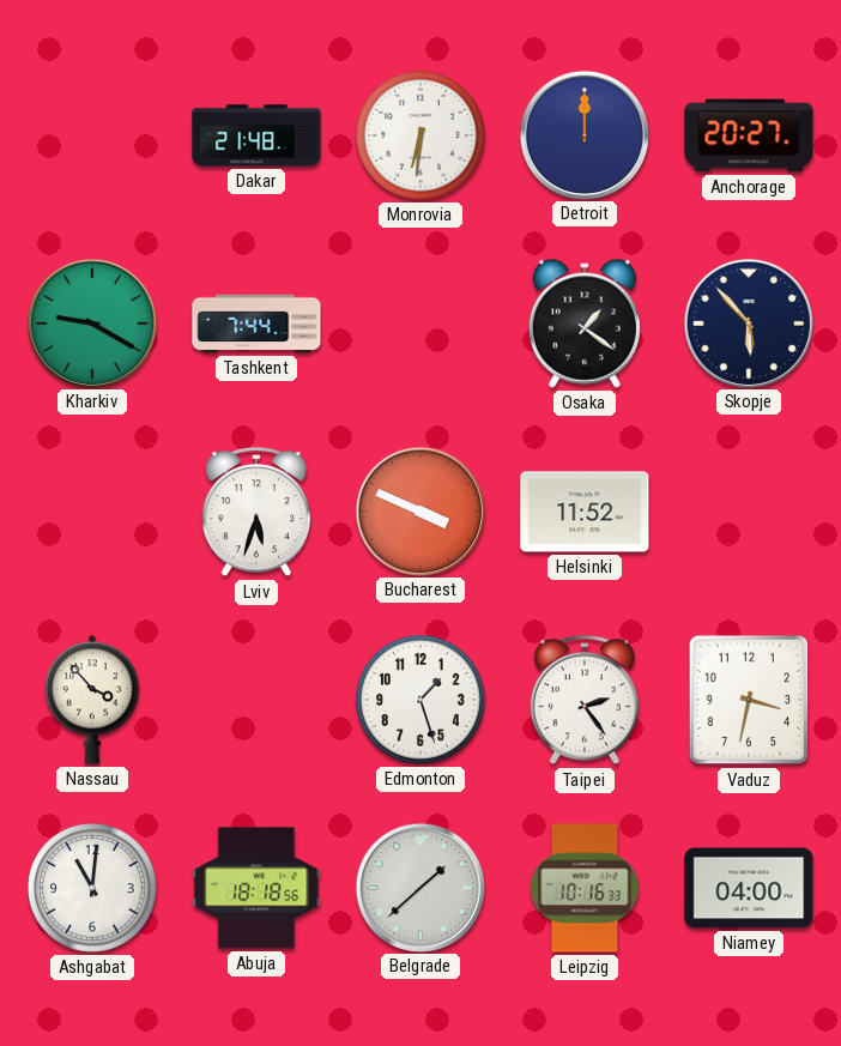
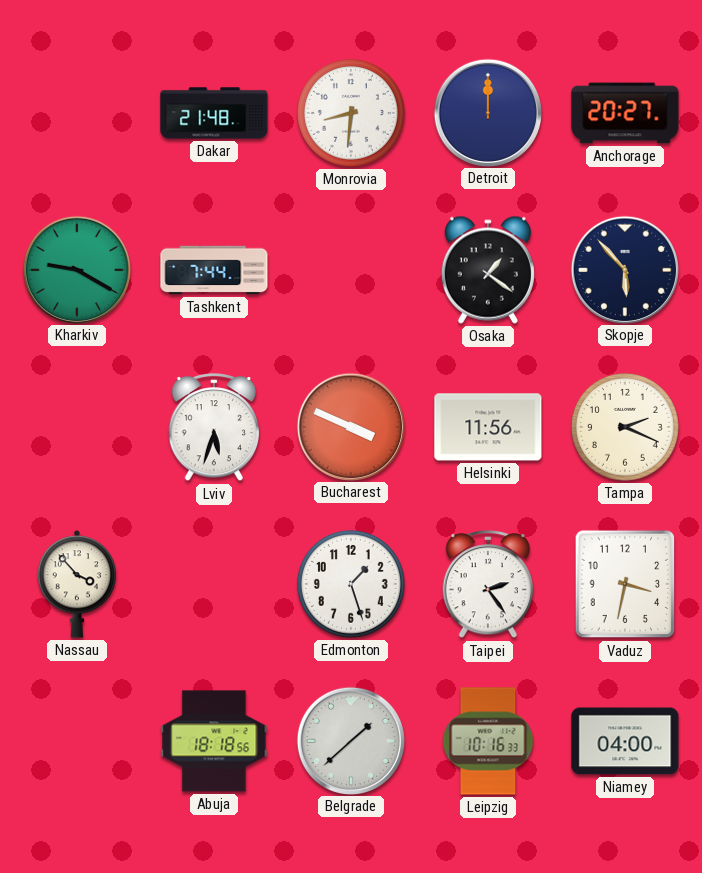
Monrovia: 6:31 -> 8:31
Helsinki: 11:52 -> 11:56
Tampa: none -> 2:19
Ashgabat: 11:01 -> none
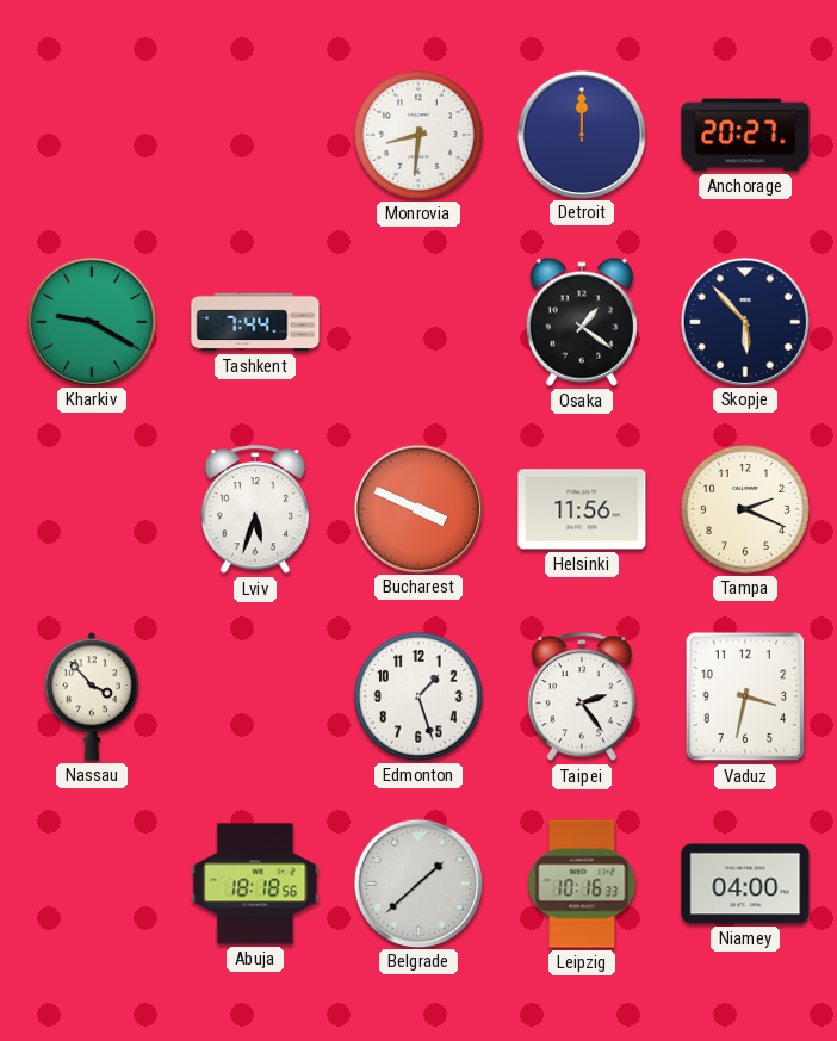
Dakar: 21:48 -> none
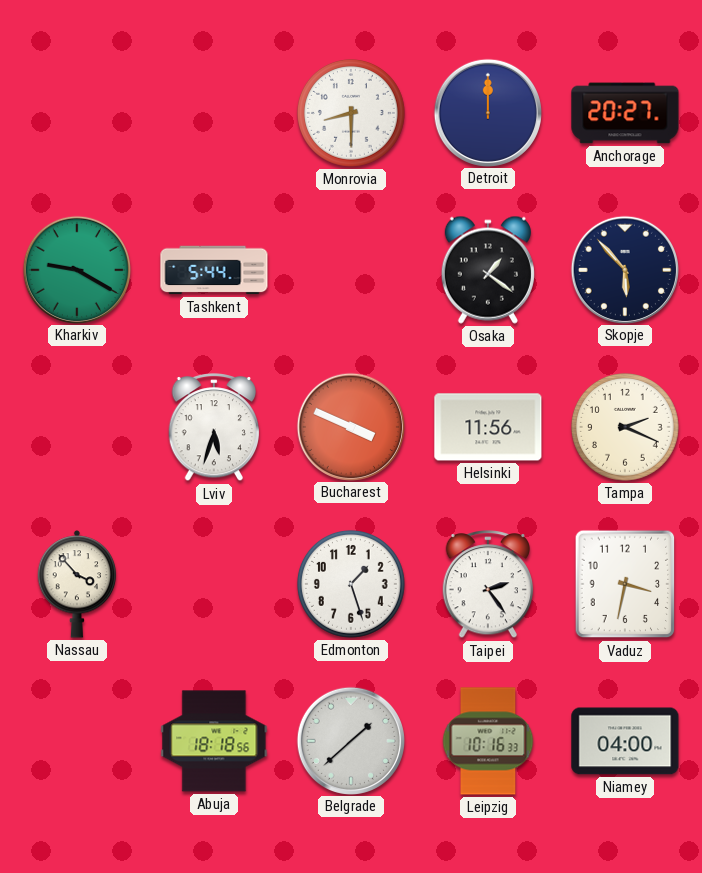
Monrovia: 8:31 -> 8:30
Tashkent: 7:44 -> 5:44
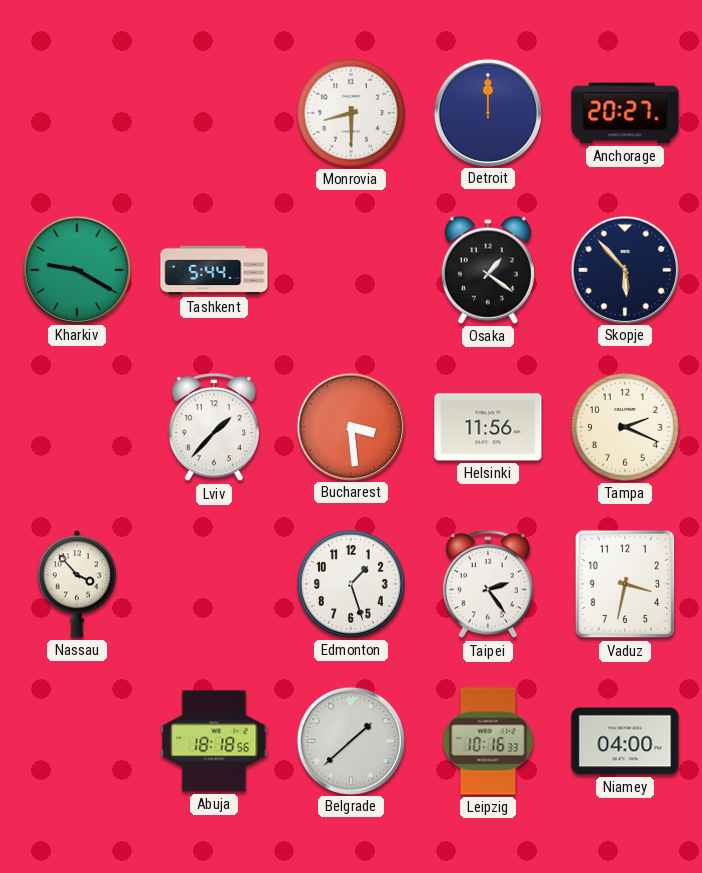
Lviv: 5:33 -> 1:37
Bucharest: 3:49 -> 3:29
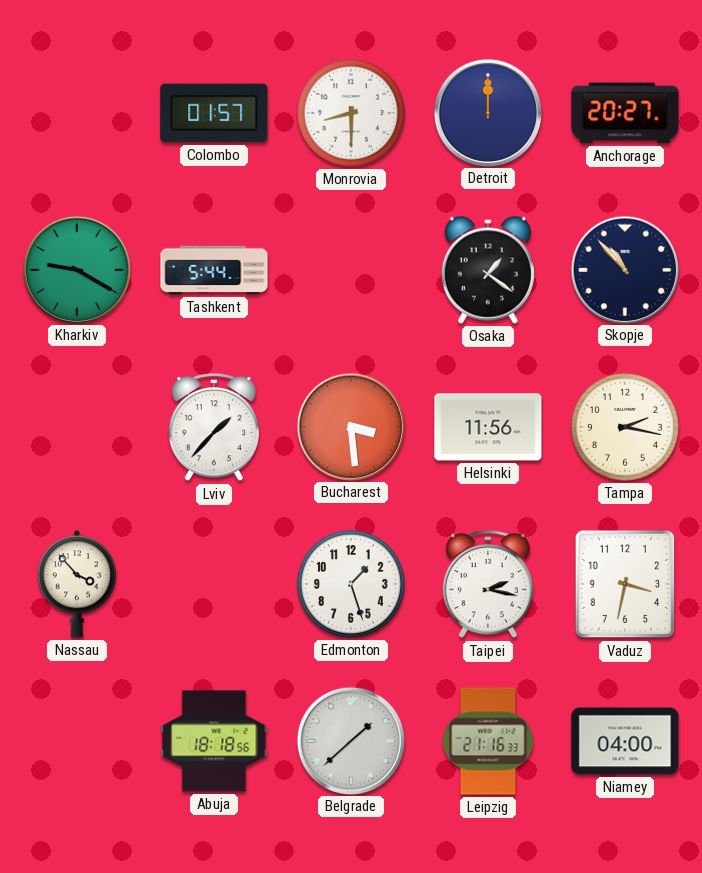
Colombo: none -> 01:57
Skopje: 5:53 -> 10:53
Tampa: 2:19 -> 2:17
Taipei: 2:24 -> 2:17
Leipzig: 10:16 -> 21:16
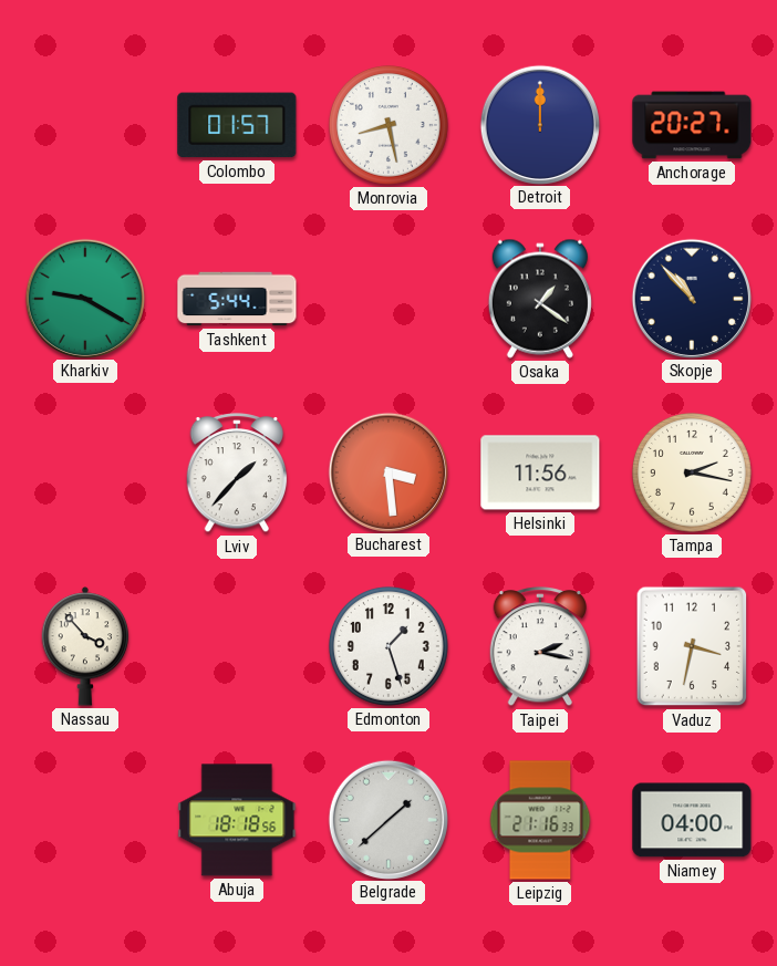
Monrovia: 8:30 -> 8:28
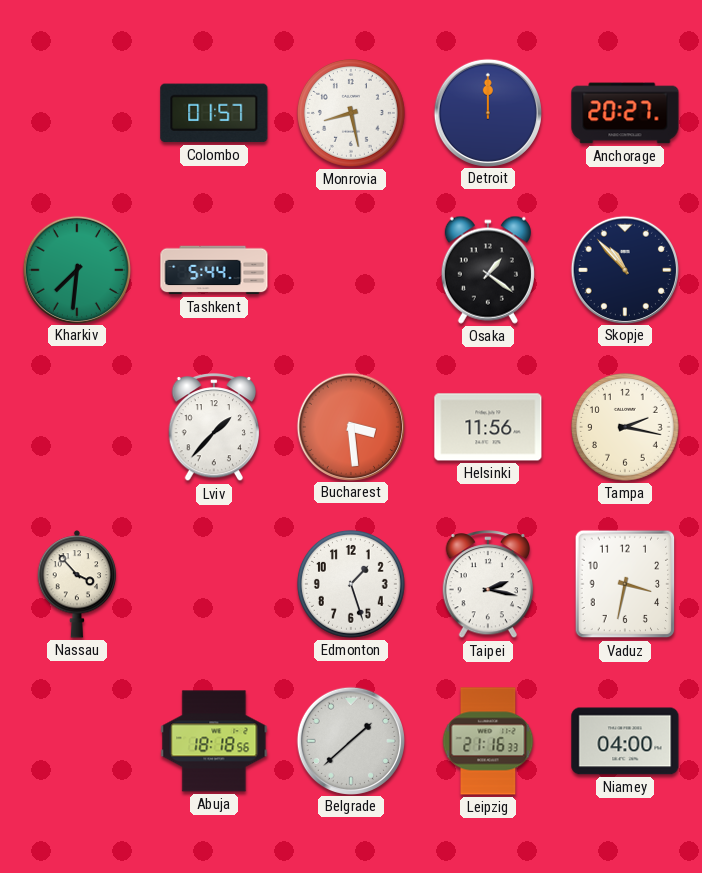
Kharkiv: 9:20 -> 7:31
